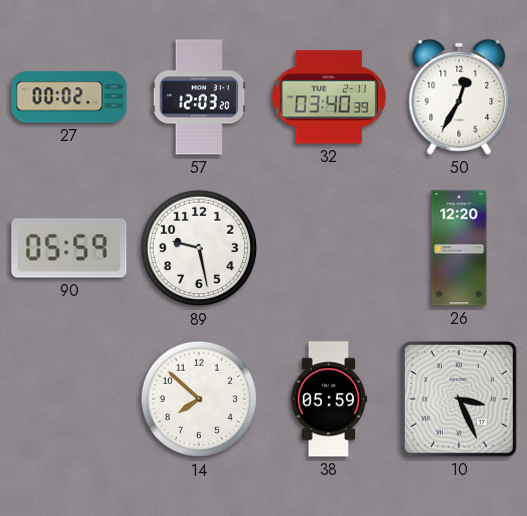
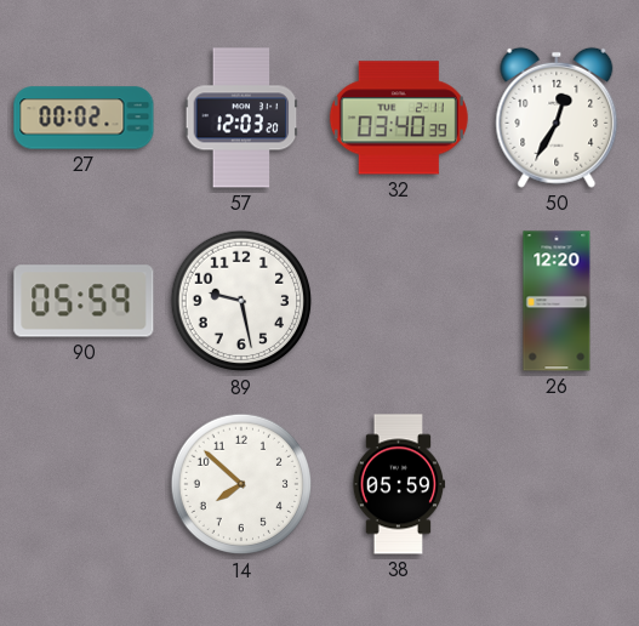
10: 3:26 -> none
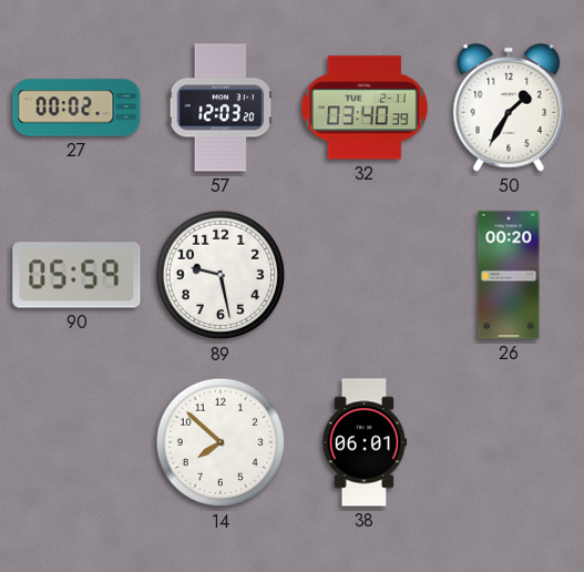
50: 12:35 -> 1:35
26: 12:20 -> 00:20
38: 05:59 -> 06:01
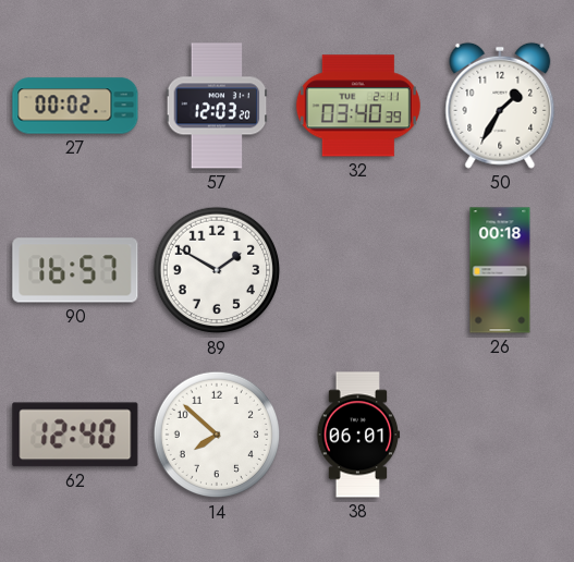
90: 05:59 -> 16:57
89: 9:28 -> 1:50
26: 00:20 -> 00:18
62: none -> 12:40
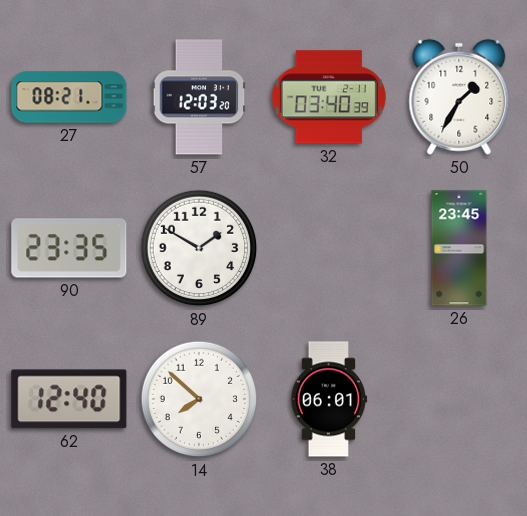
27: 00:02 -> 08:21
90: 16:57 -> 23:35
26: 00:18 -> 23:45
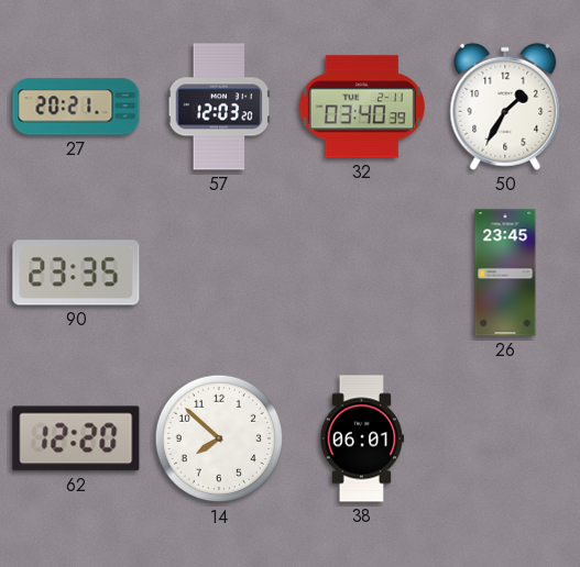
27: 08:21 -> 20:21
89: 1:50 -> none
62: 12:40 -> 12:20
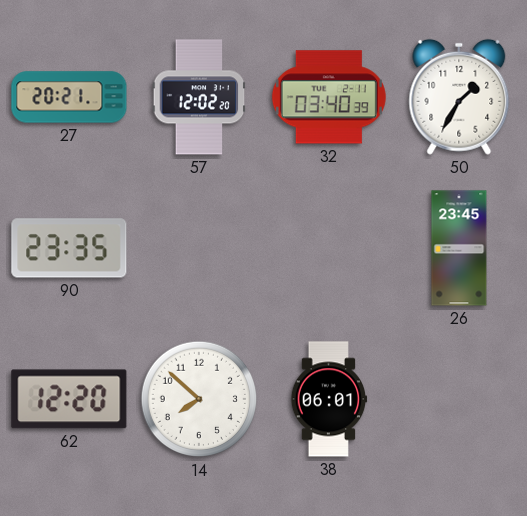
57: 12:03 -> 12:02
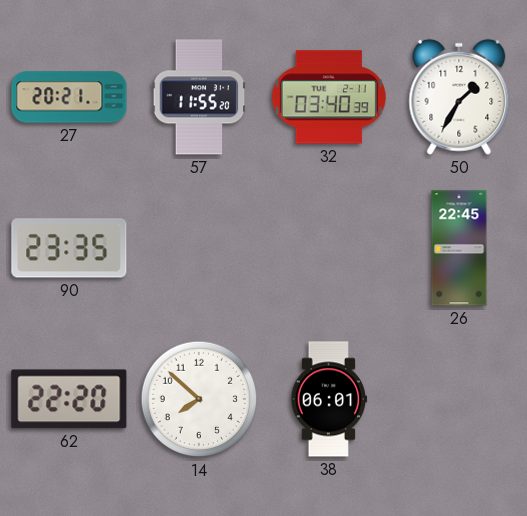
57: 12:02 -> 11:55
26: 23:45 -> 22:45
62: 12:20 -> 22:20
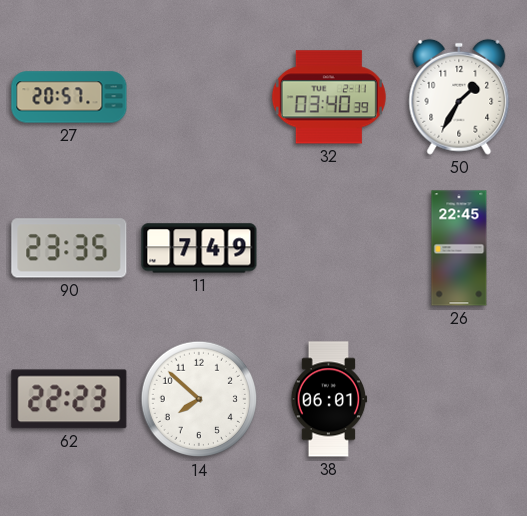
27: 20:21 -> 20:57
57: 11:55 -> none
11: none -> 7:49
62: 22:20 -> 22:23
